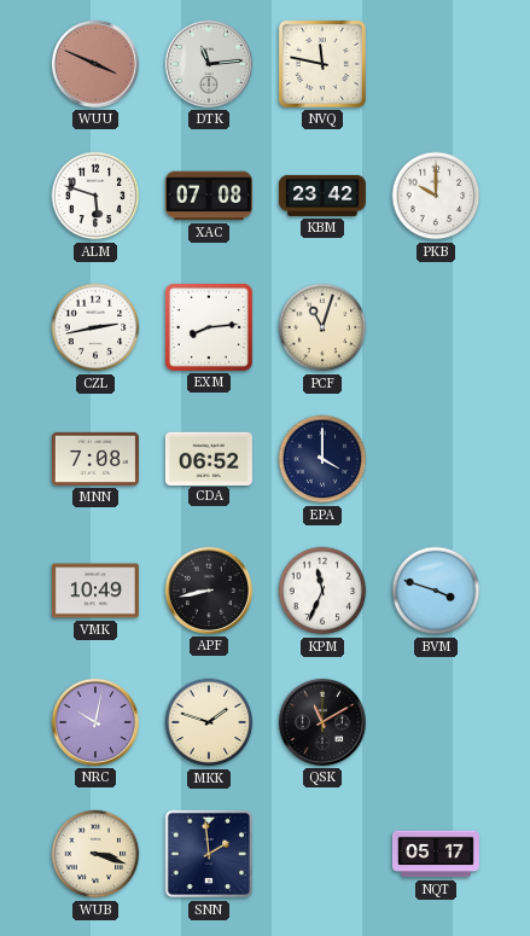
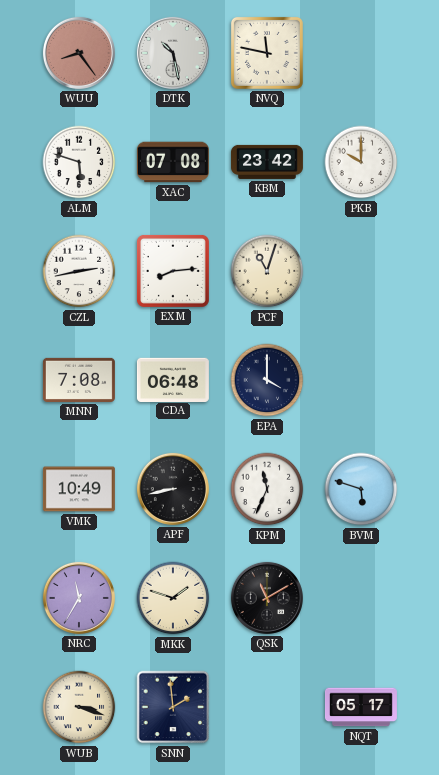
WUU: 3:49 -> 8:24
DTK: 11:14 -> 10:28
CDA: 06:52 -> 06:48
BVM: 3:48 -> 5:48
NRC: 10:02 -> 11:35
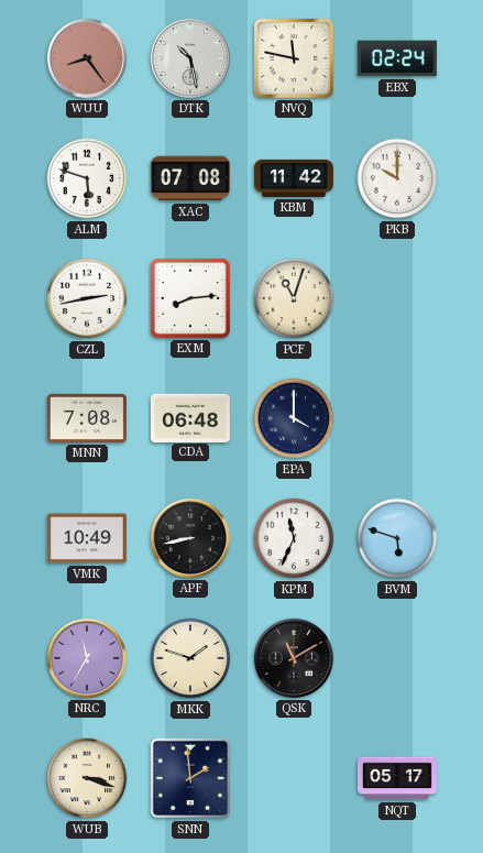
EBX: none -> 02:24
KBM: 23:42 -> 11:42
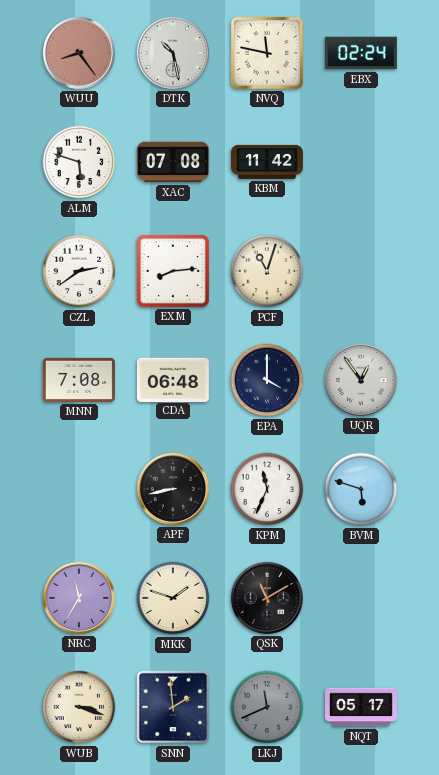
PKB: 10:00 -> none
CZL: 2:43 -> 2:39
UQR: none -> 12:54
VMK: 10:49 -> none
LKJ: none -> 11:41
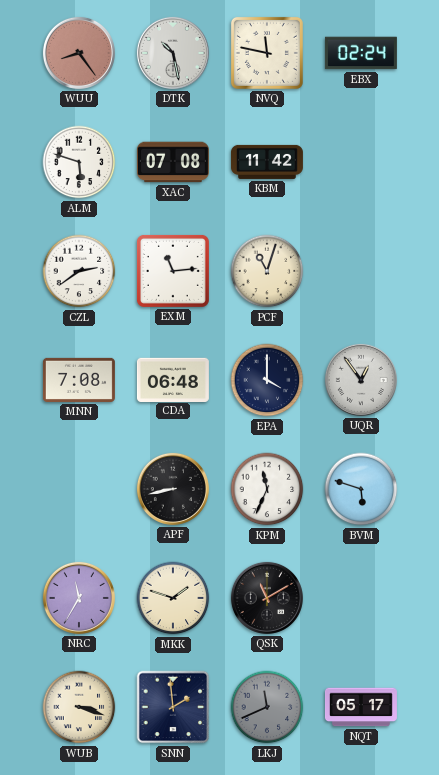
EXM: 8:14 -> 11:14
